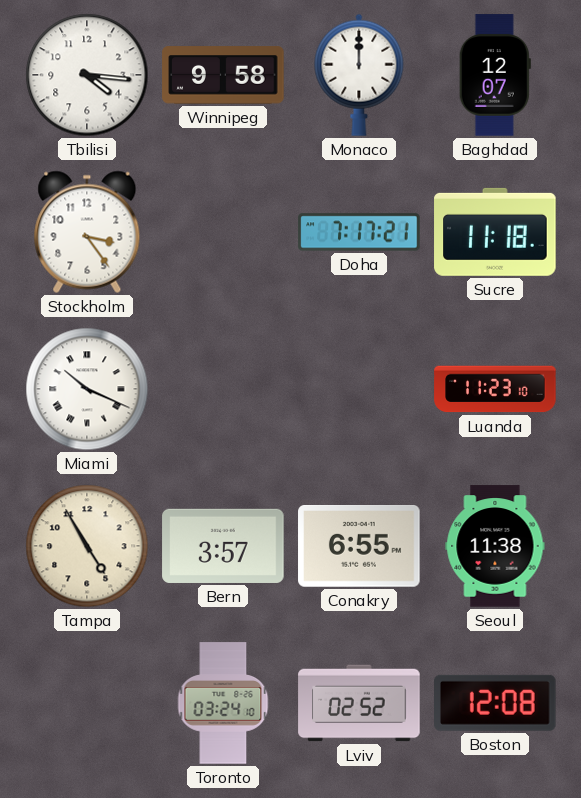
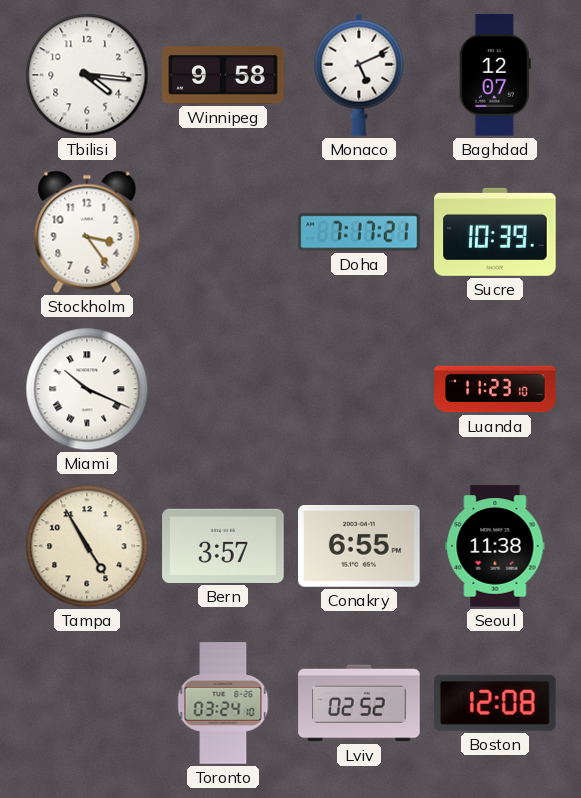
Monaco: 12:00 -> 5:11
Sucre: 11:18 -> 10:39
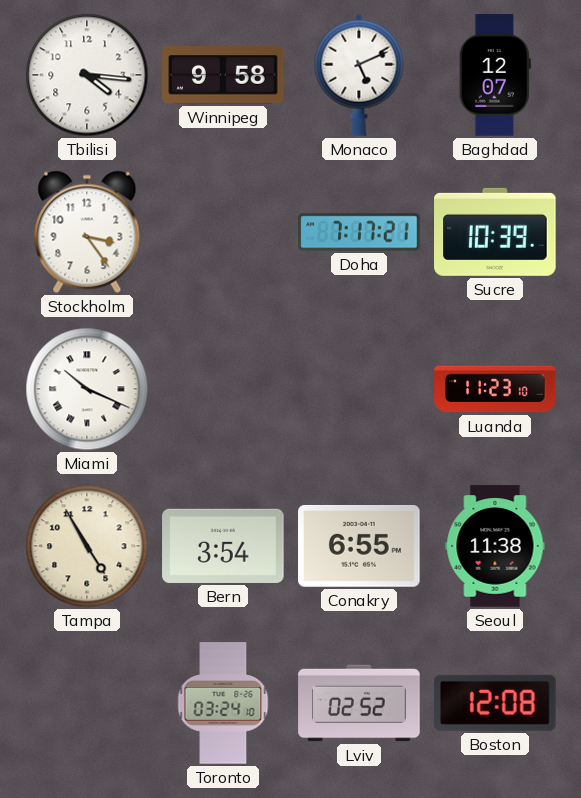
Bern: 3:57 -> 3:54
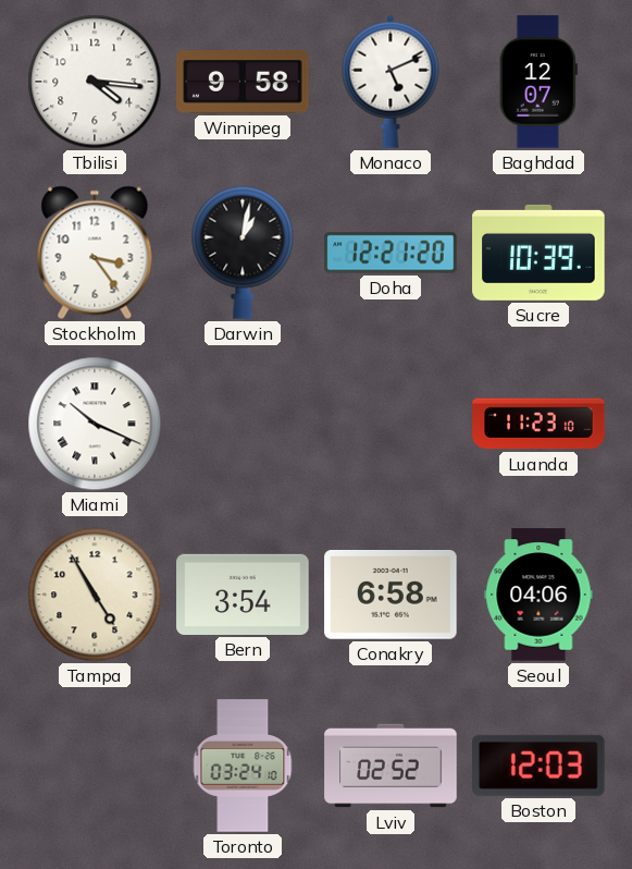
Darwin: none -> 1:02
Doha: 7:17 -> 12:21
Conakry: 6:55 -> 6:58
Seoul: 11:38 -> 04:06
Boston: 12:08 -> 12:03
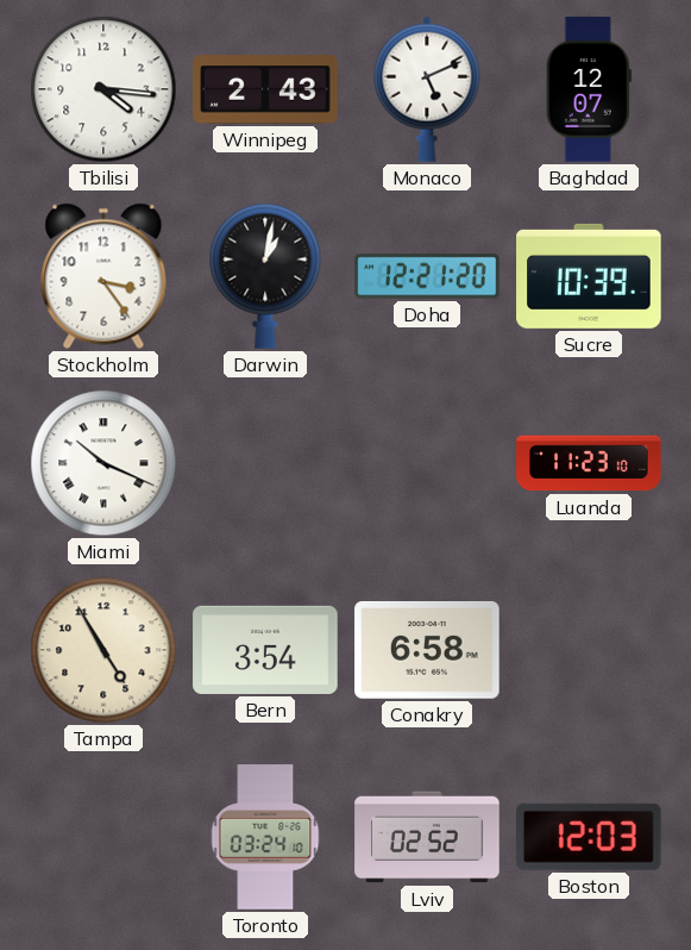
Winnipeg: 9:58 -> 2:43
Seoul: 04:06 -> none
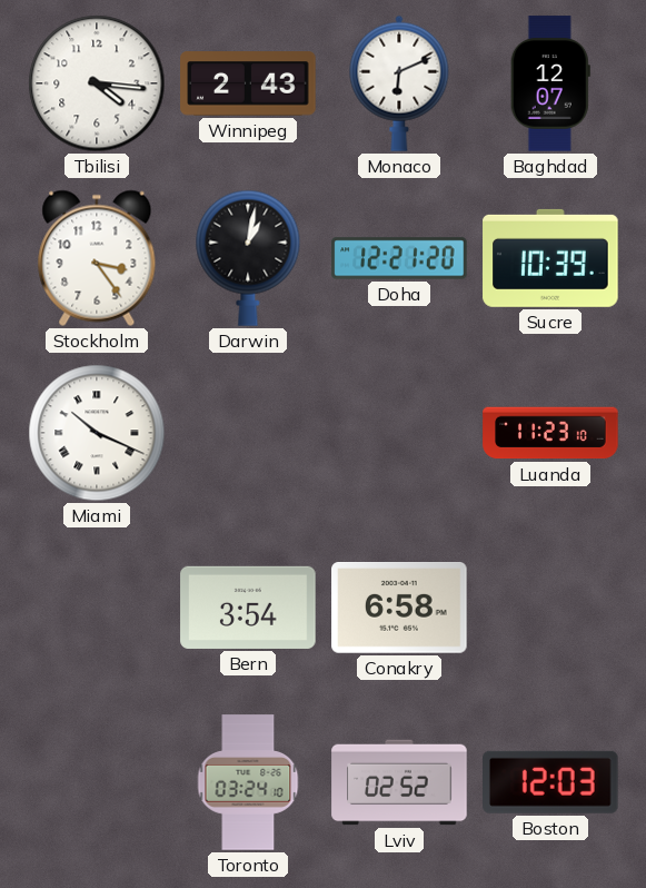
Monaco: 5:11 -> 6:11
Tampa: 4:55 -> none
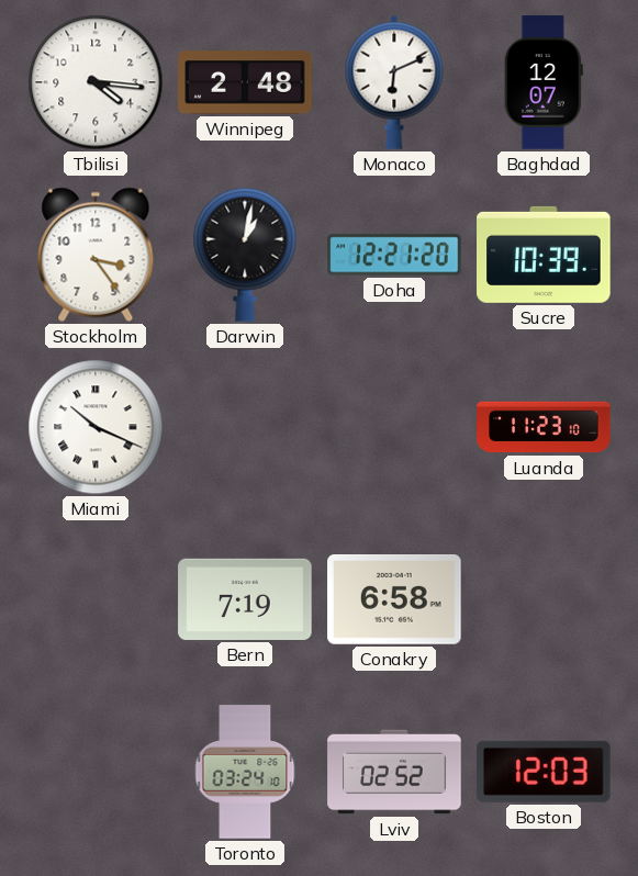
Winnipeg: 2:43 -> 2:48
Bern: 3:54 -> 7:19
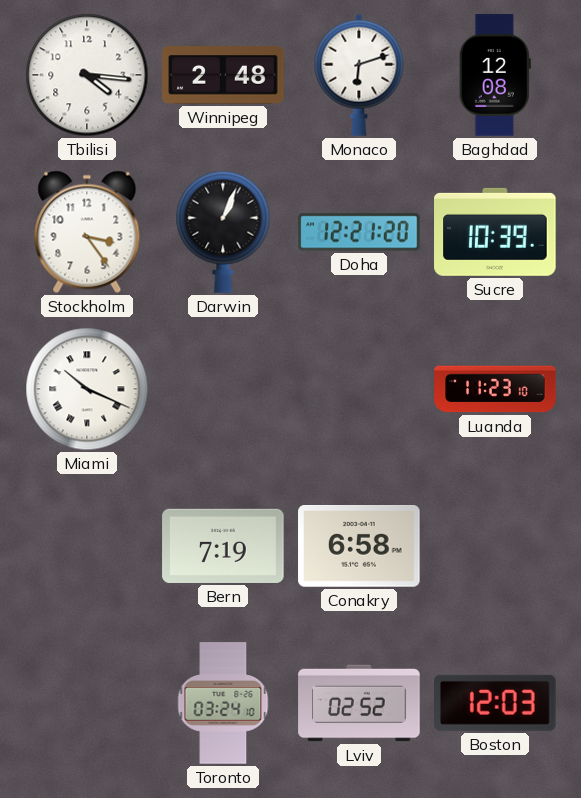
Monaco: 6:11 -> 6:12
Baghdad: 12:07 -> 12:08
Darwin: 1:02 -> 1:04
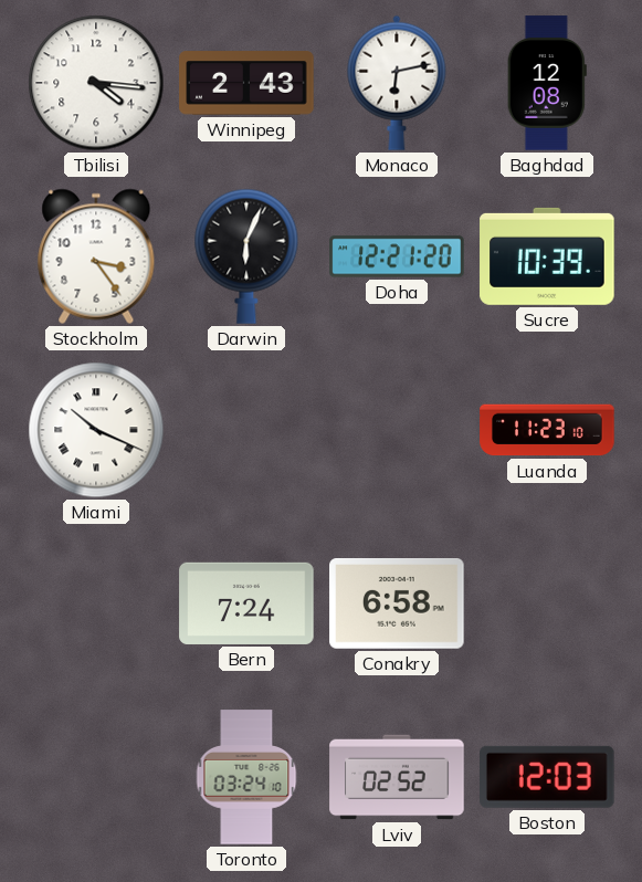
Winnipeg: 2:48 -> 2:43
Monaco: 6:12 -> 6:13
Darwin: 1:04 -> 6:04
Bern: 7:19 -> 7:24
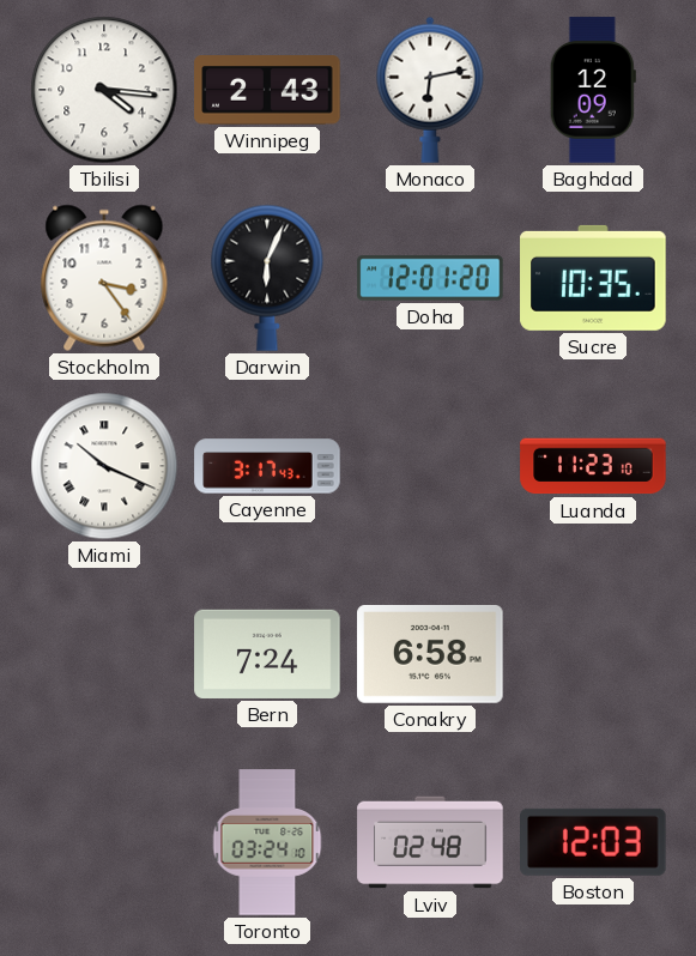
Baghdad: 12:08 -> 12:09
Doha: 12:21 -> 12:01
Sucre: 10:39 -> 10:35
Cayenne: none -> 3:17
Lviv: 02:52 -> 02:48
